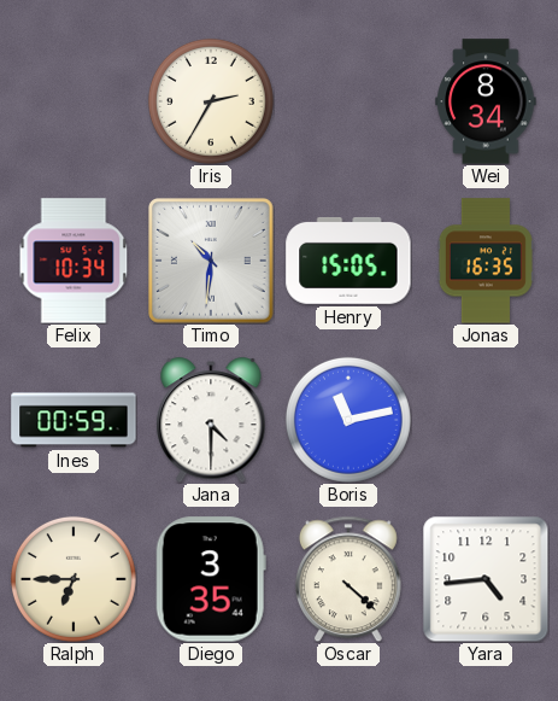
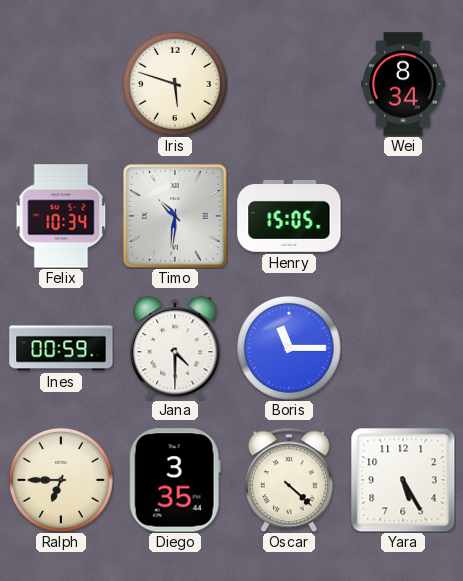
Iris: 2:35 -> 5:48
Jonas: 16:35 -> none
Boris: 11:13 -> 11:15
Yara: 4:44 -> 5:25
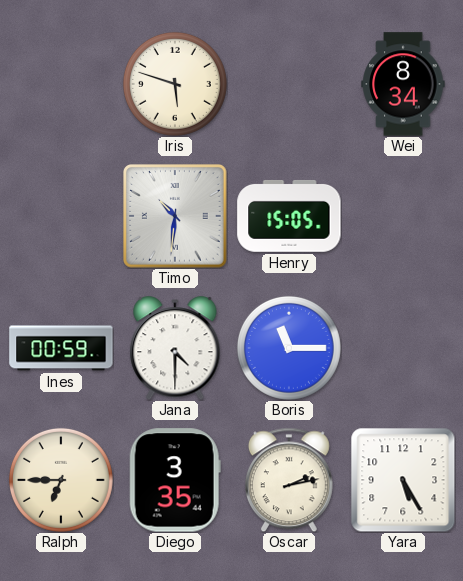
Felix: 10:34 -> none
Oscar: 4:22 -> 2:13
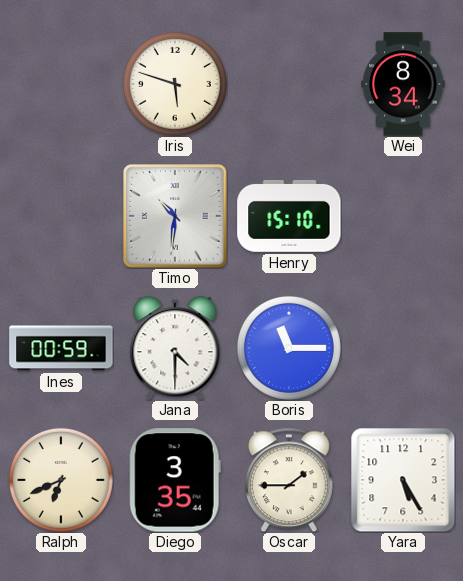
Henry: 15:05 -> 15:10
Ralph: 6:45 -> 6:41
Oscar: 2:13 -> 1:45
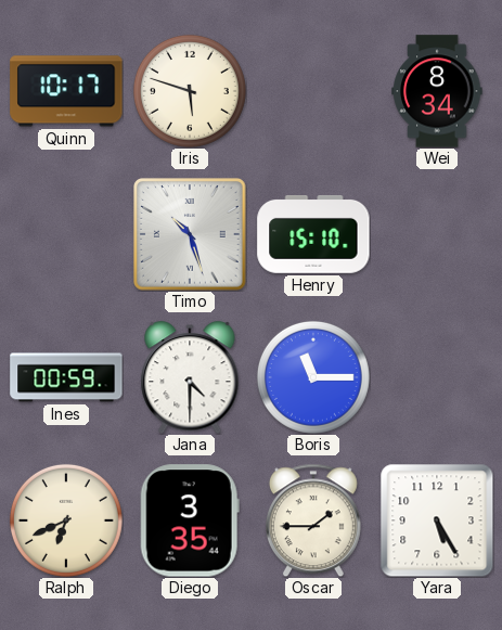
Quinn: none -> 10:17
Timo: 10:31 -> 10:27
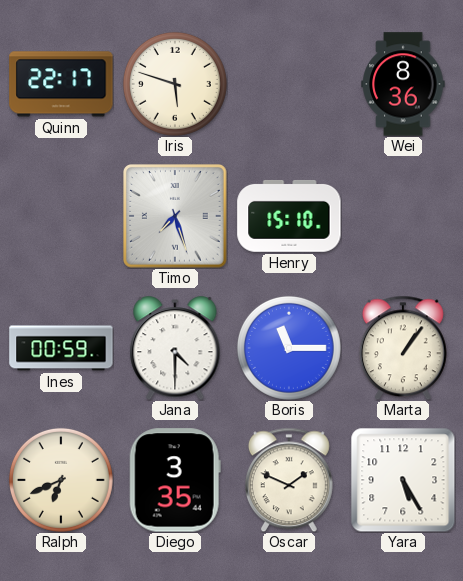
Quinn: 10:17 -> 22:17
Wei: 8:34 -> 8:36
Timo: 10:27 -> 7:27
Marta: none -> 1:06
Oscar: 1:45 -> 1:49
